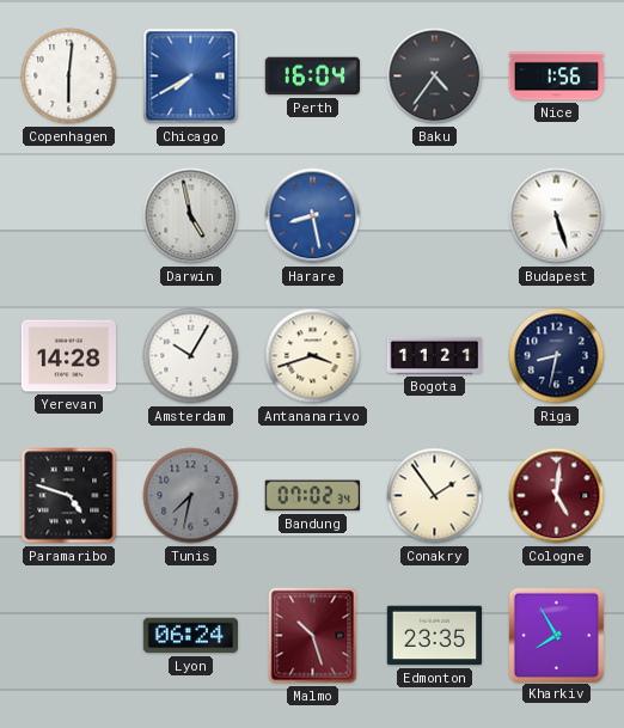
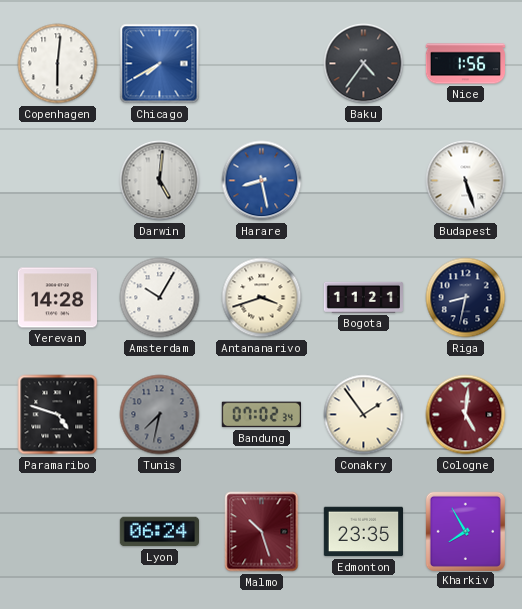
Perth: 16:04 -> none
Darwin: 4:58 -> 5:01
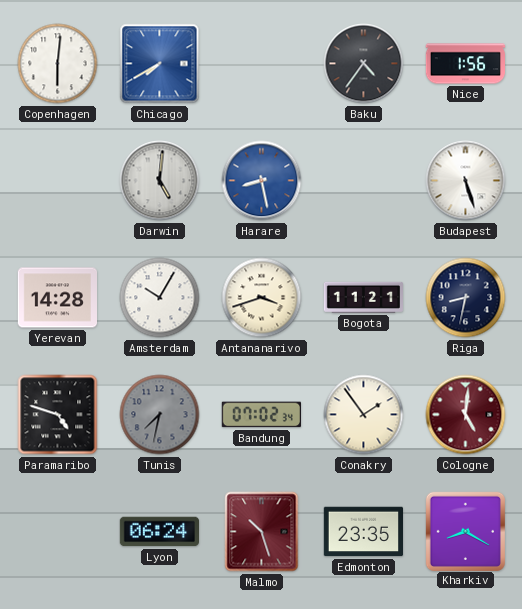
Kharkiv: 7:55 -> 8:20
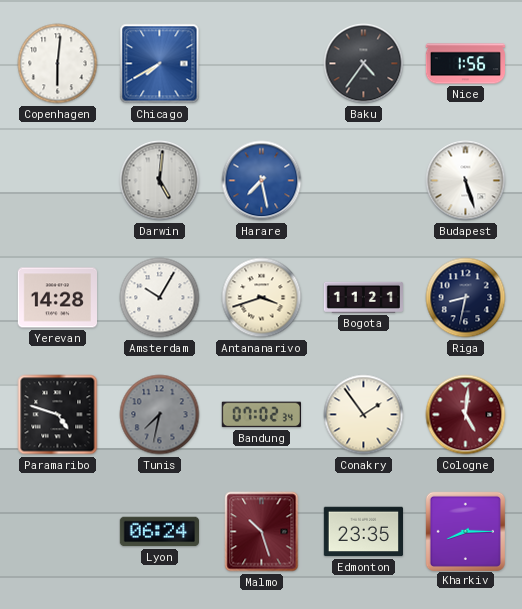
Harare: 8:28 -> 7:28
Kharkiv: 8:20 -> 8:15
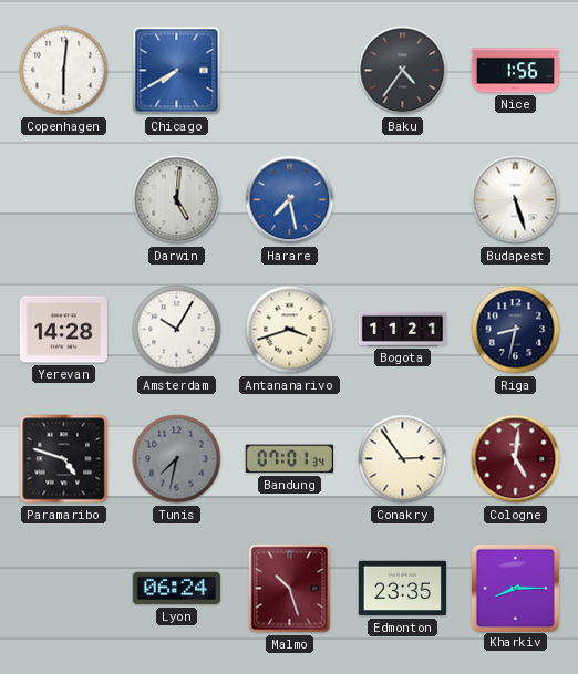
Bandung: 07:02 -> 07:01
Conakry: 1:54 -> 2:54
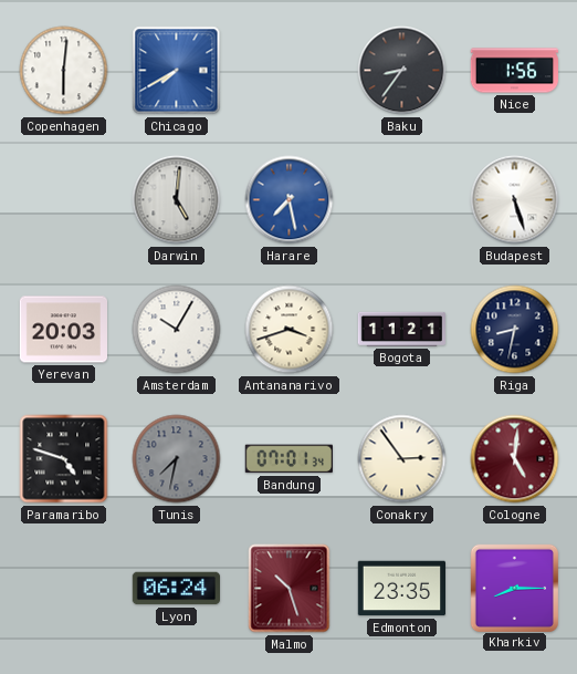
Baku: 4:36 -> 8:36
Yerevan: 14:28 -> 20:03
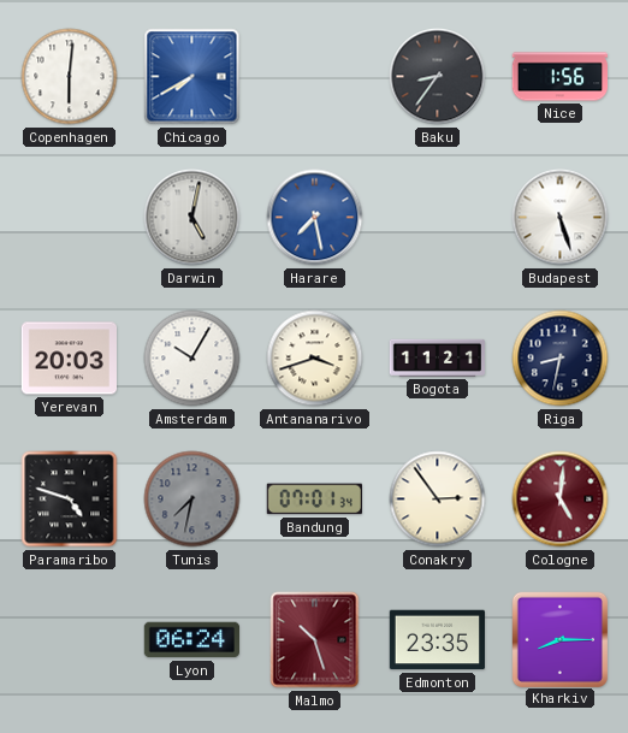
Darwin: 5:01 -> 5:02
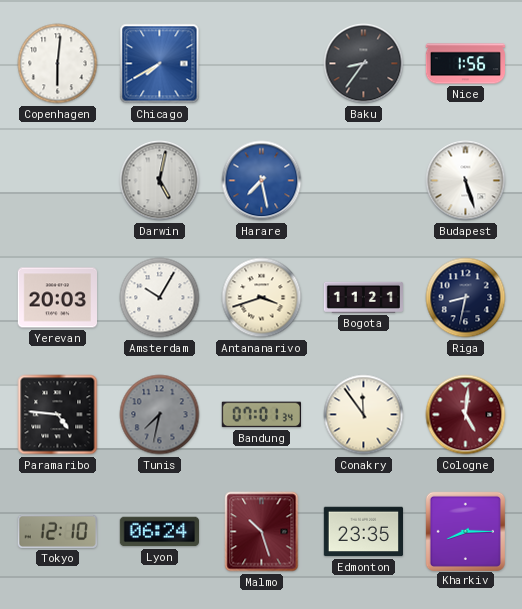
Paramaribo: 4:48 -> 4:46
Conakry: 2:54 -> 11:54
Tokyo: none -> 12:10
